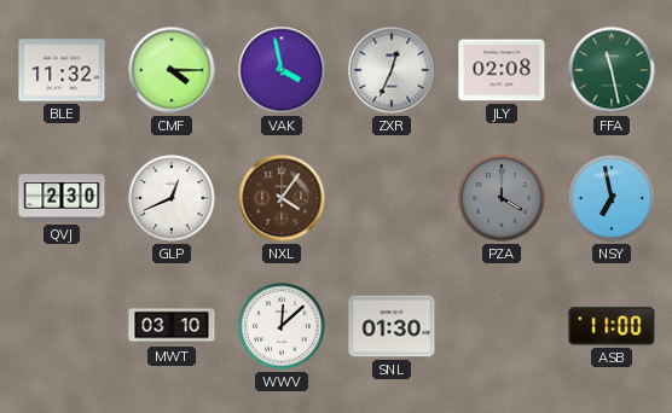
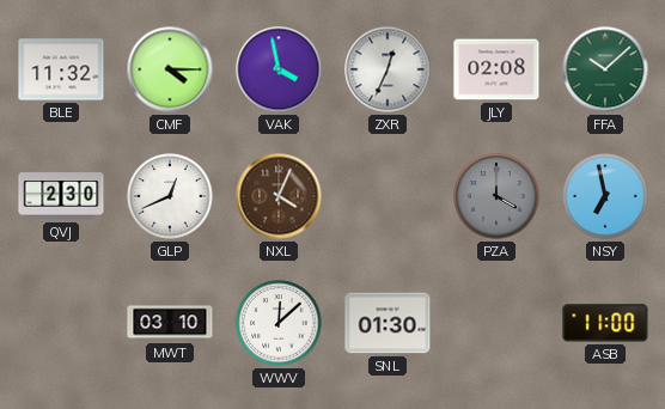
FFA: 11:28 -> 10:08
NXL: 4:06 -> 4:04
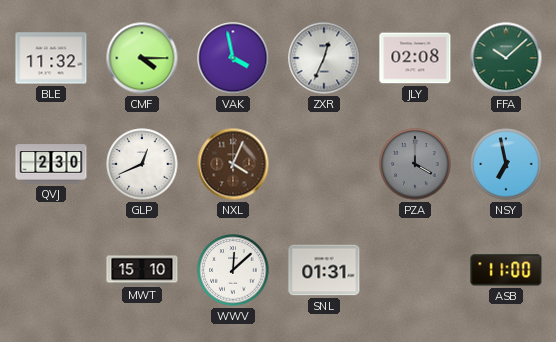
MWT: 03:10 -> 15:10
SNL: 01:30 -> 01:31
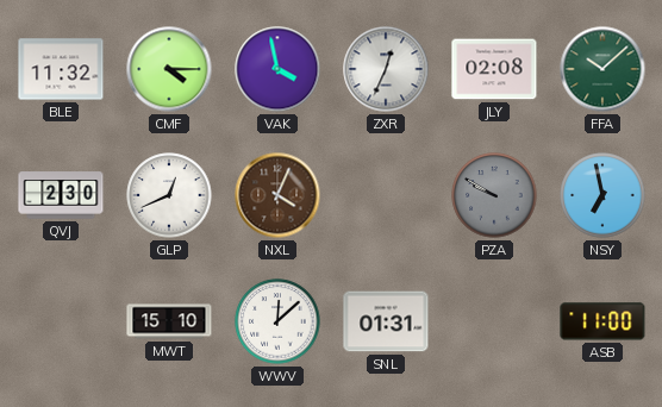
PZA: 4:00 -> 9:50
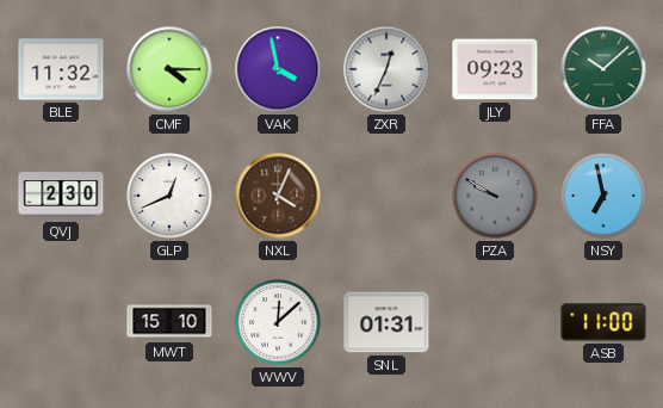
JLY: 02:08 -> 09:23
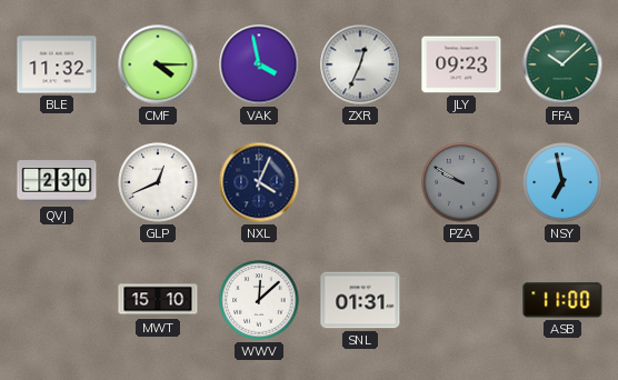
NXL dial: brown -> navy
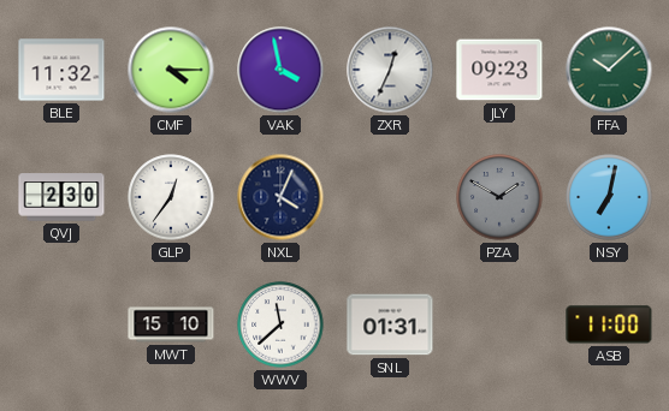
GLP: 12:41 -> 12:36
PZA: 9:50 -> 1:50
NSY: 6:58 -> 7:02
WWV: 12:08 -> 11:38
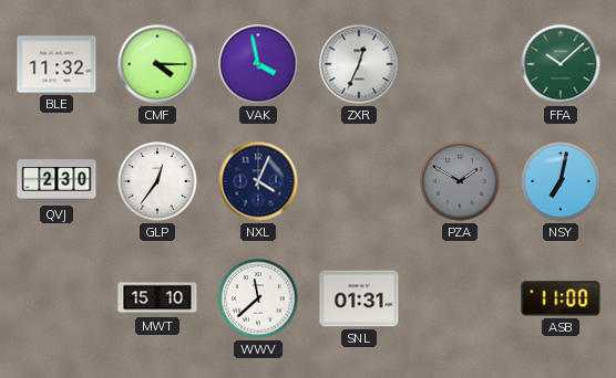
JLY: 09:23 -> none
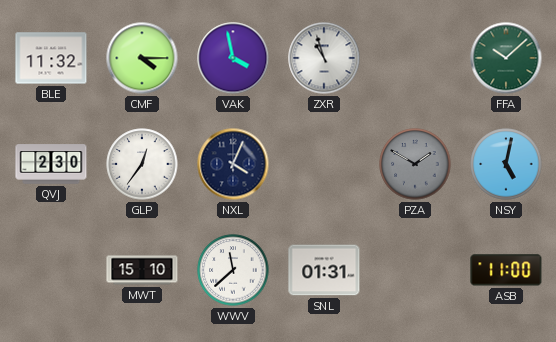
ZXR: 12:34 -> 10:57
NSY: 7:02 -> 5:02
